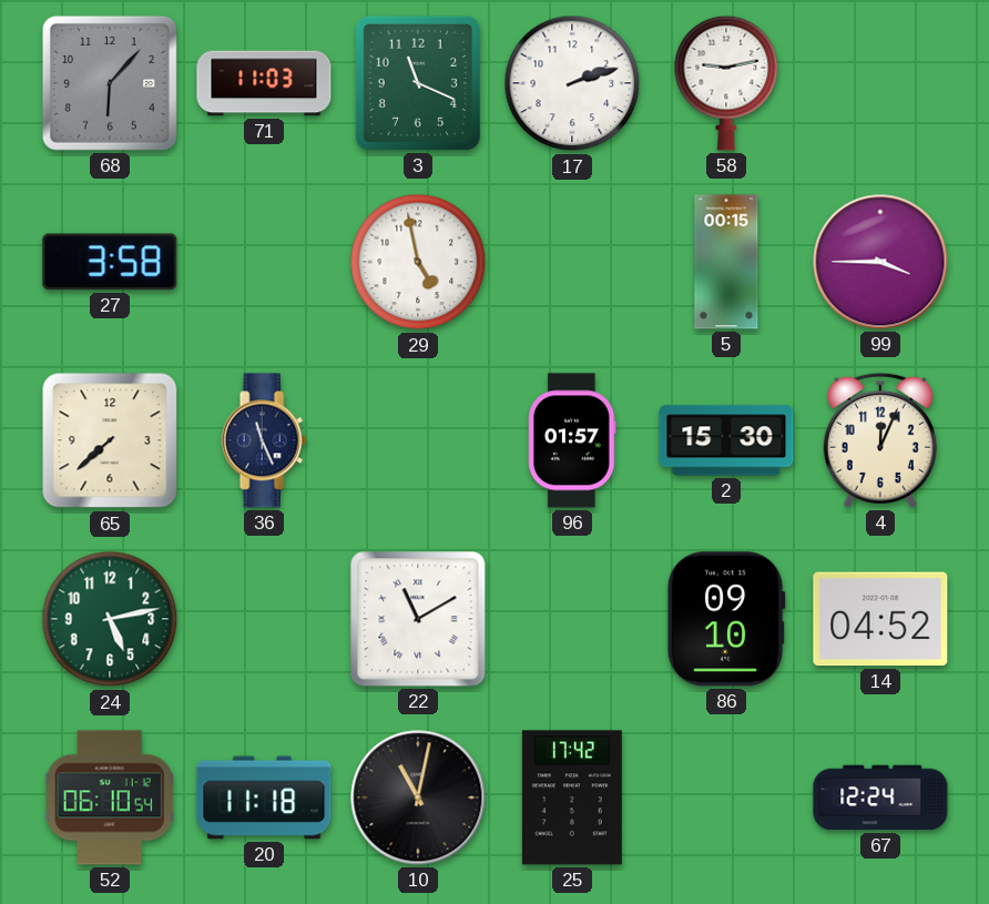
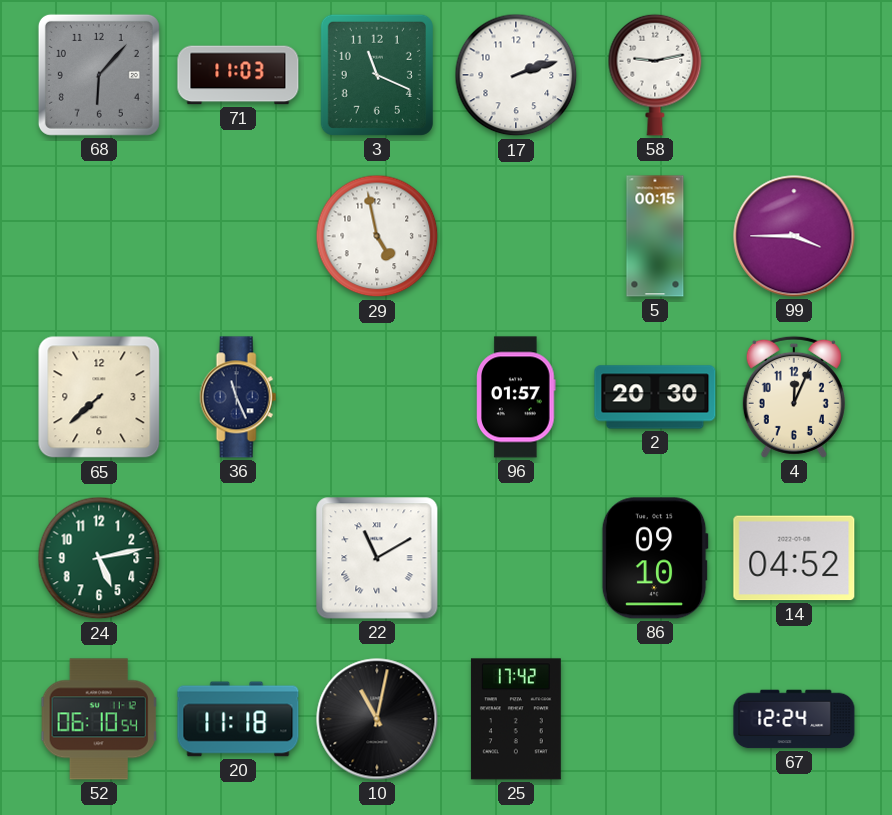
27: 3:58 -> none
2: 15:30 -> 20:30
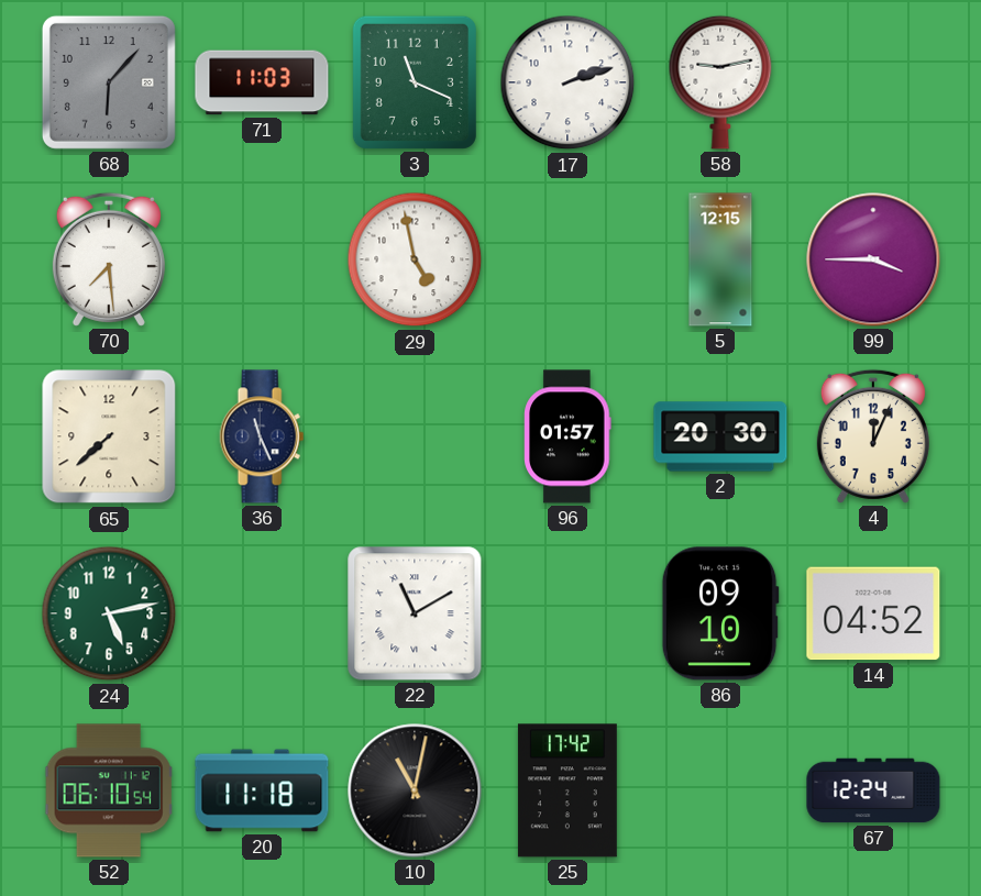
70: none -> 7:29
5: 00:15 -> 12:15
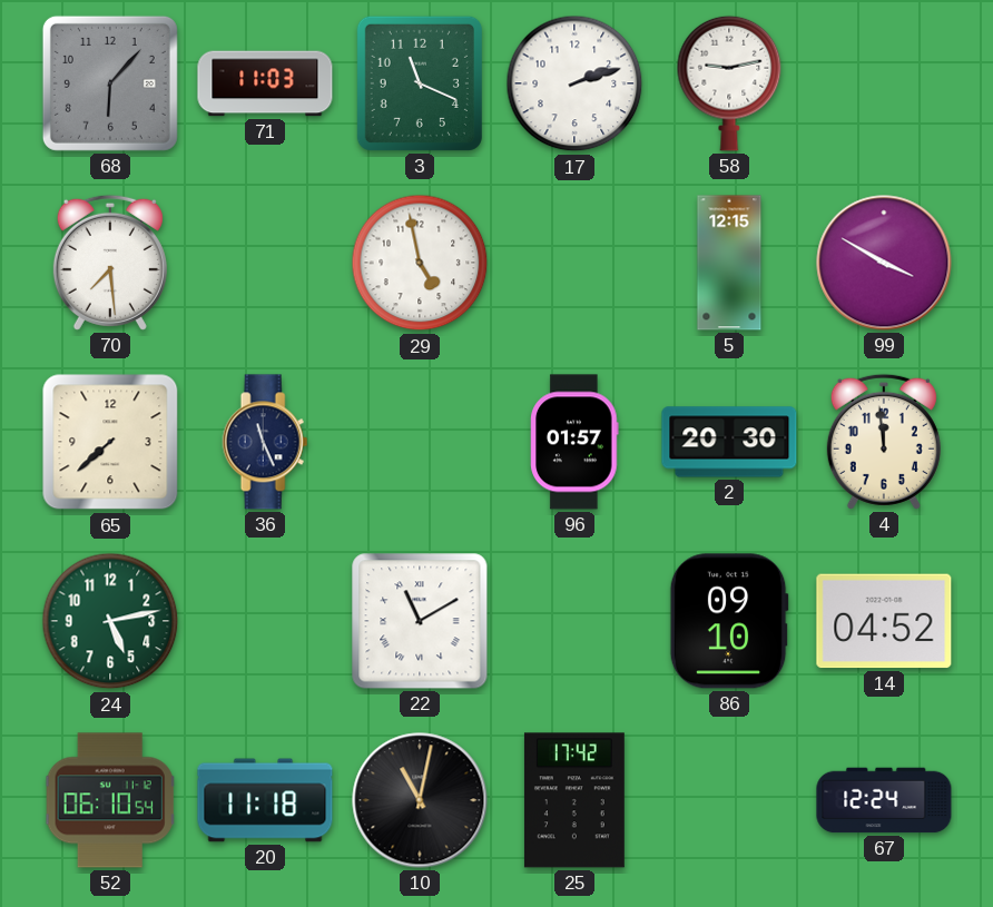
99: 3:45 -> 3:50
4: 12:04 -> 11:59
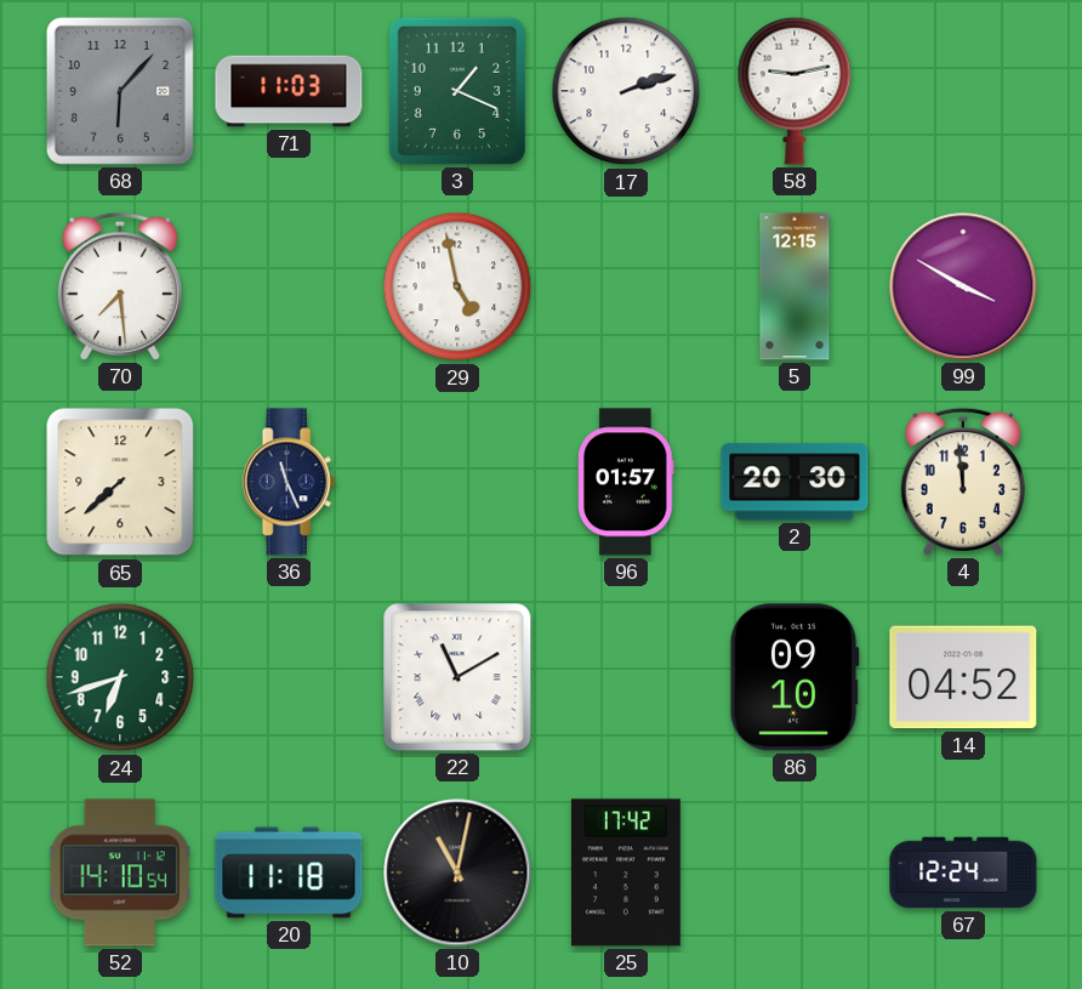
3: 11:19 -> 1:19
24: 5:13 -> 6:42
52: 06:10 -> 14:10
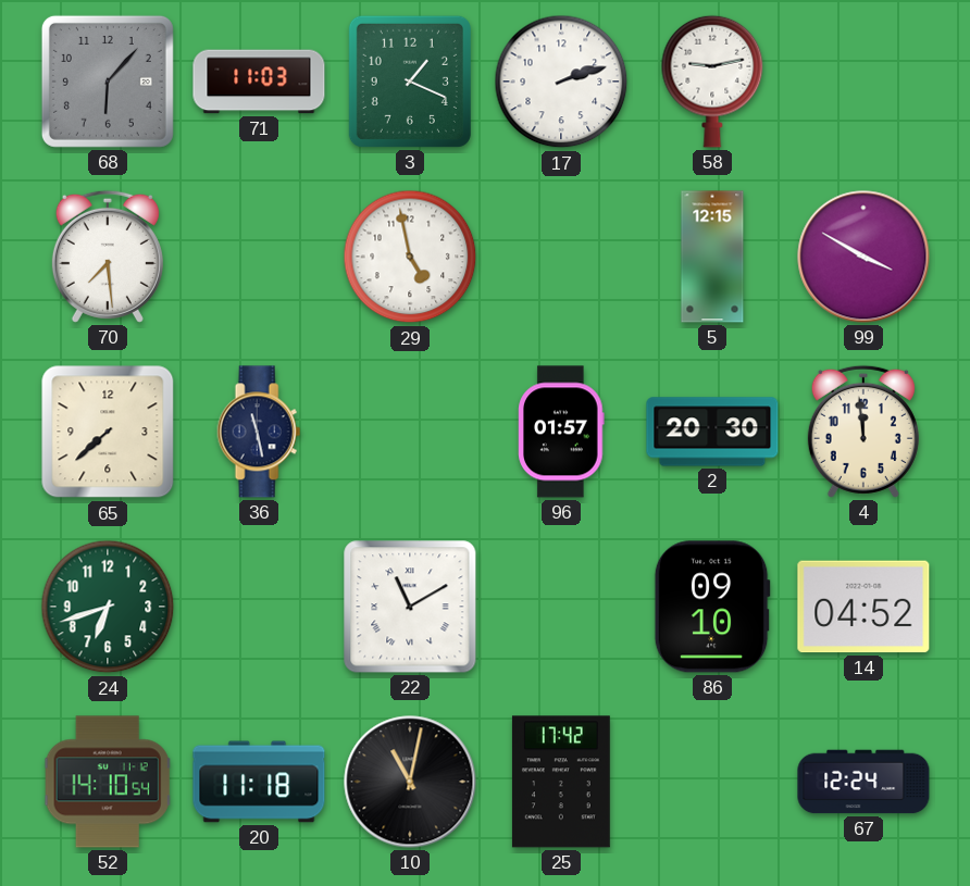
36: 11:26 -> 11:28
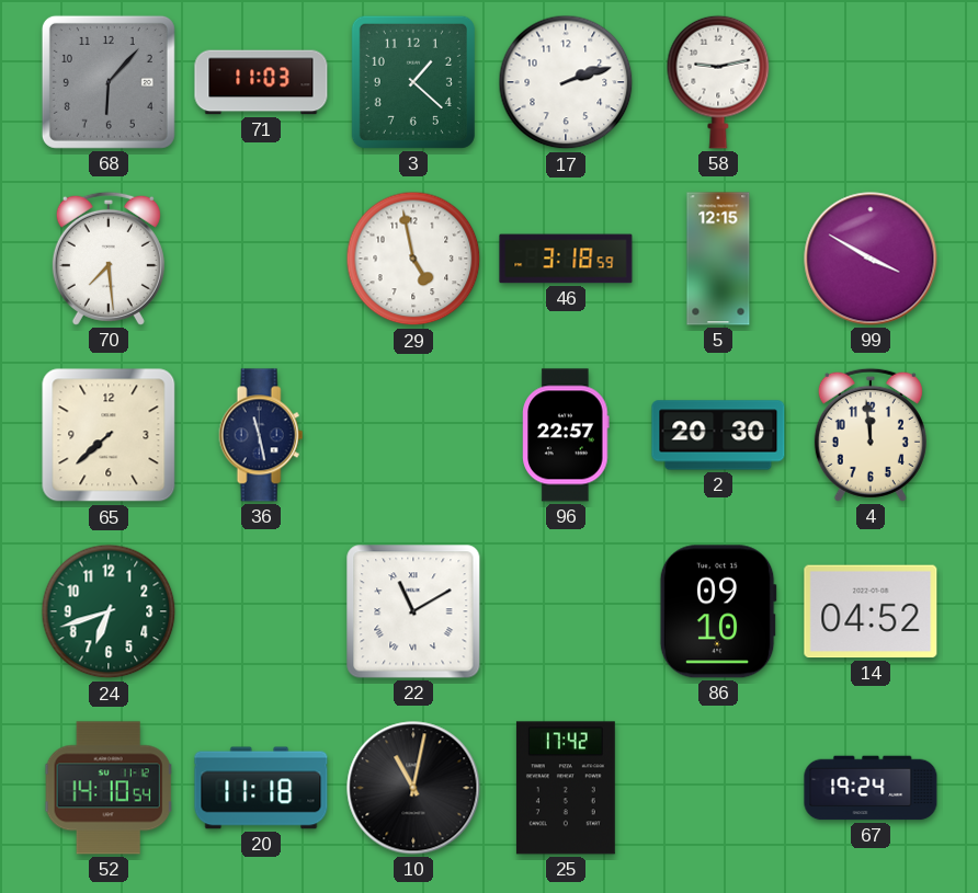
3: 1:19 -> 1:22
46: none -> 3:18
96: 01:57 -> 22:57
67: 12:24 -> 19:24
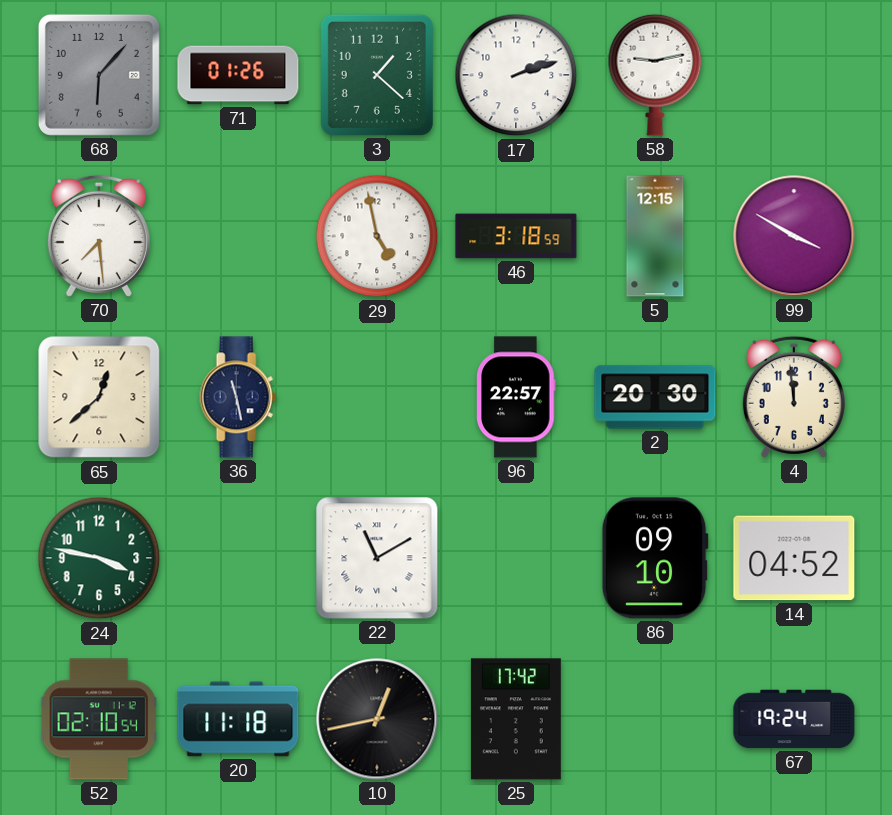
71: 11:03 -> 01:26
65: 7:38 -> 12:38
24: 6:42 -> 3:47
52: 14:10 -> 02:10
10: 11:02 -> 12:43
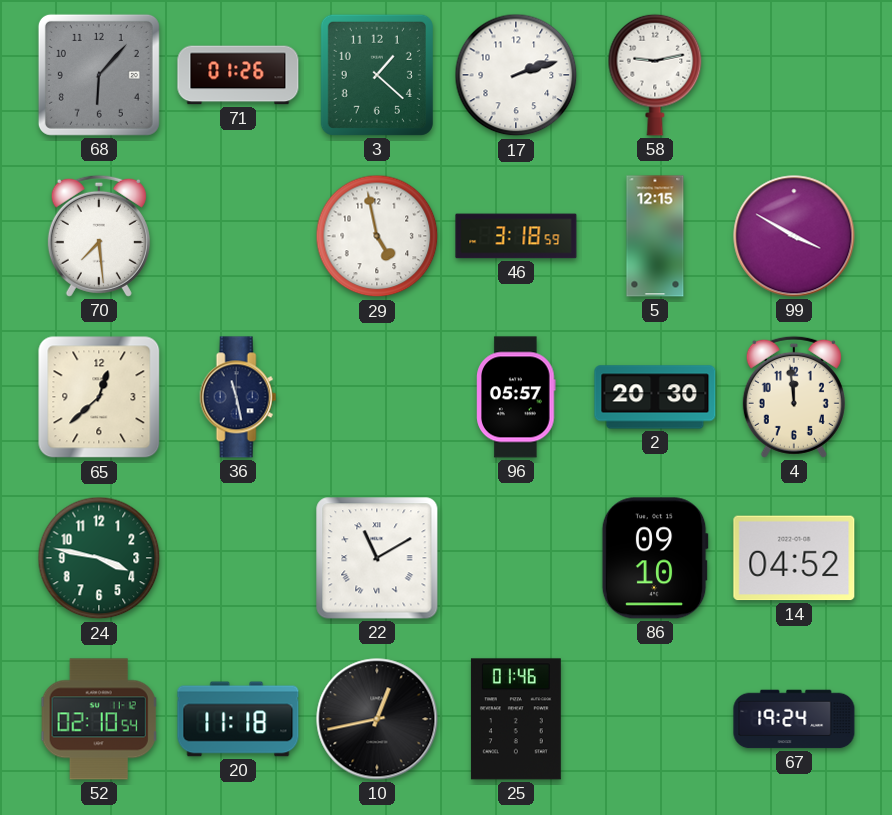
96: 22:57 -> 05:57
25: 17:42 -> 01:46
